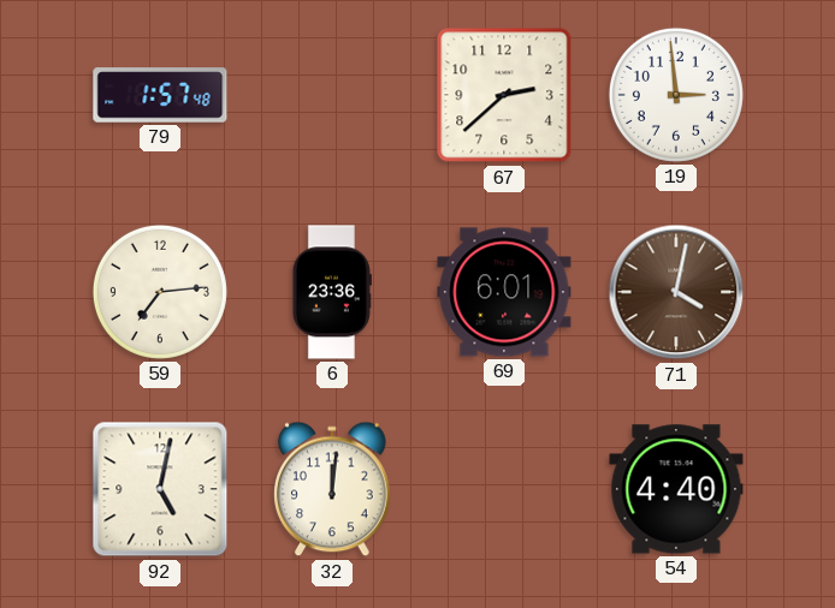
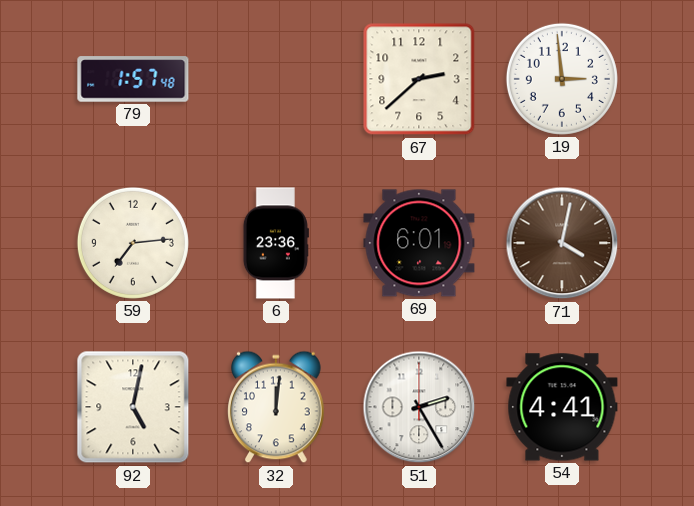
51: none -> 2:25
54: 4:40 -> 4:41
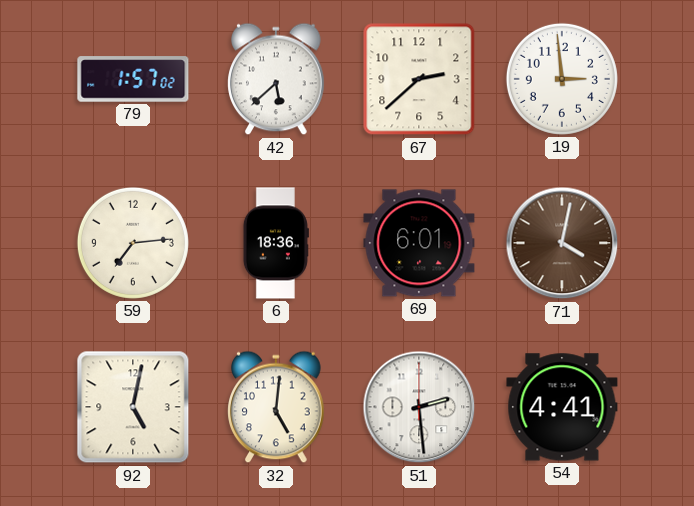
79: 1:57:48 -> 1:57:02
42: none -> 5:38
6: 23:36 -> 18:36
32: 12:01 -> 5:01
51: 2:25 -> 2:29
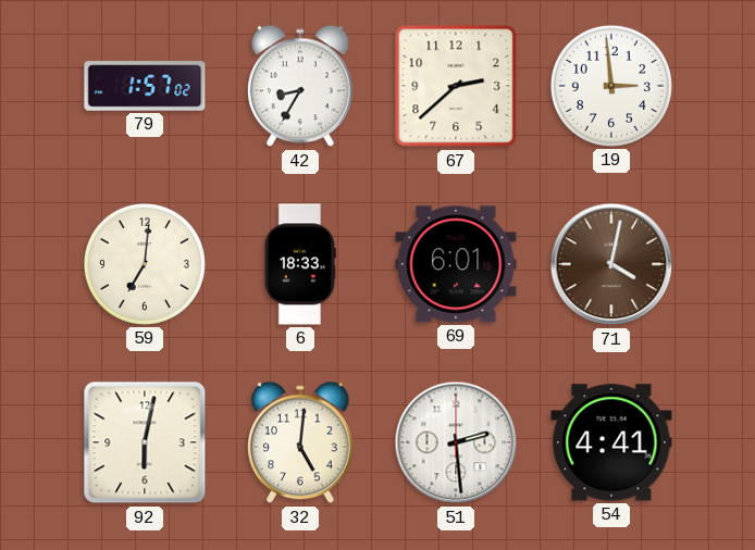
42: 5:38 -> 8:35
59: 7:14 -> 7:01
6: 18:36 -> 18:33
92: 5:02 -> 6:02
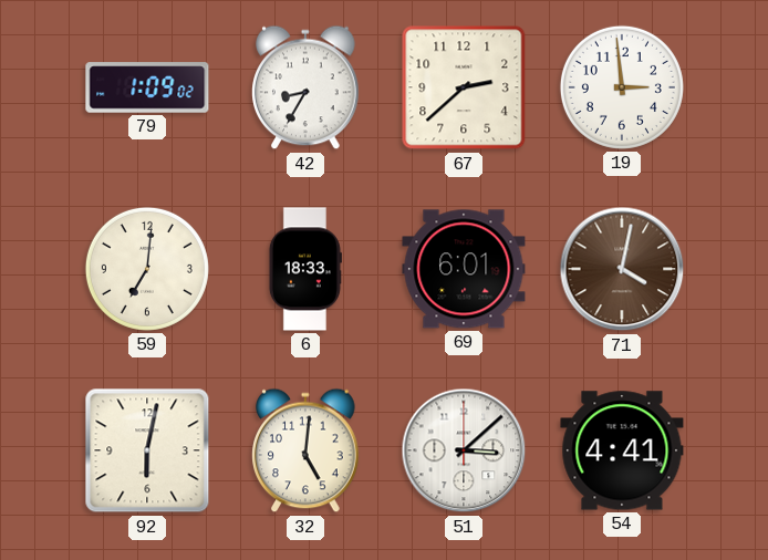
79: 1:57 -> 1:09
51: 2:29 -> 3:08
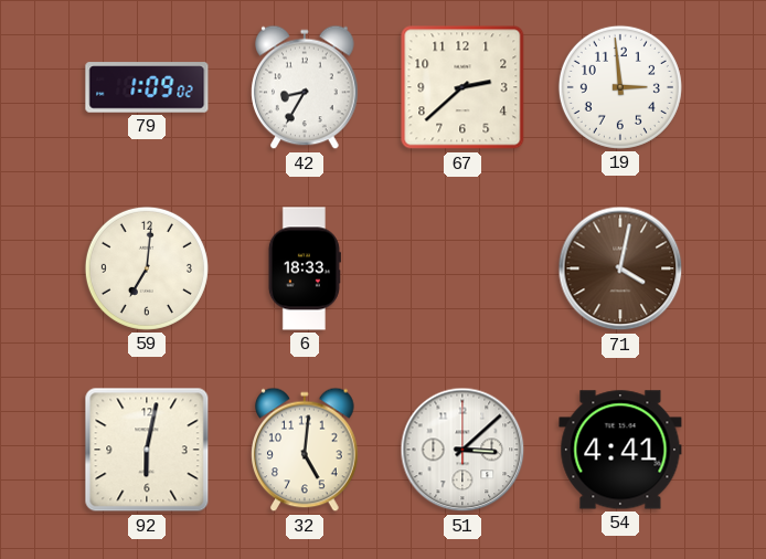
69: 6:01 -> none
